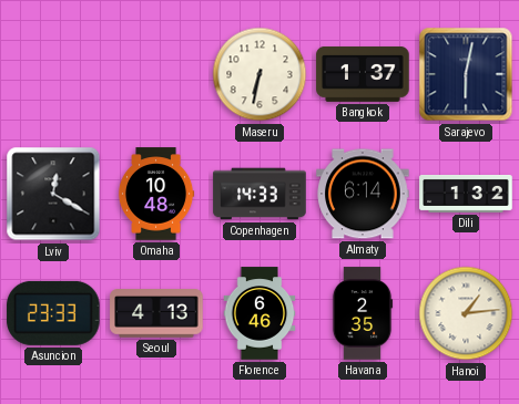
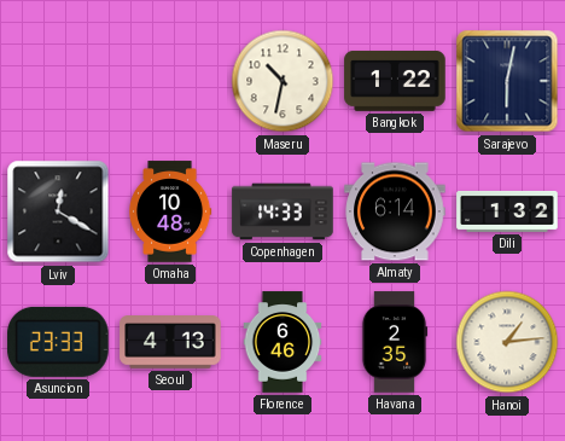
Maseru: 6:32 -> 10:32
Bangkok: 1:37 -> 1:22
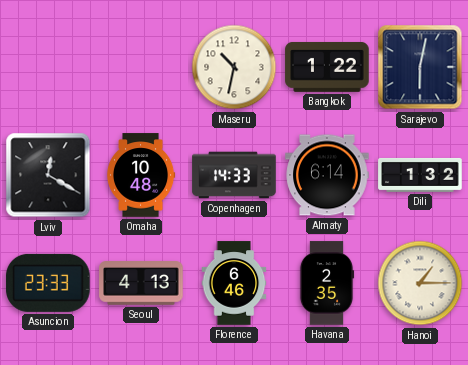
Hanoi: 1:14 -> 1:15
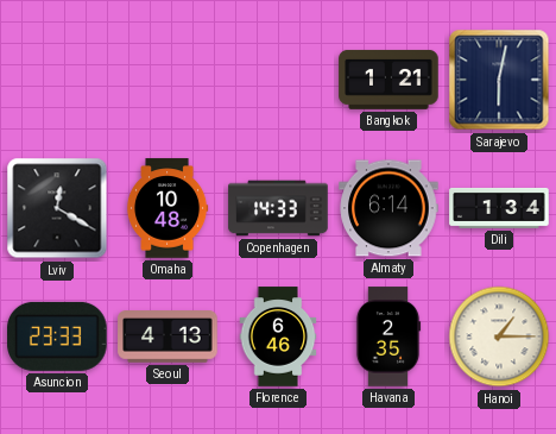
Maseru: 10:32 -> none
Bangkok: 1:22 -> 1:21
Dili: 1:32 -> 1:34
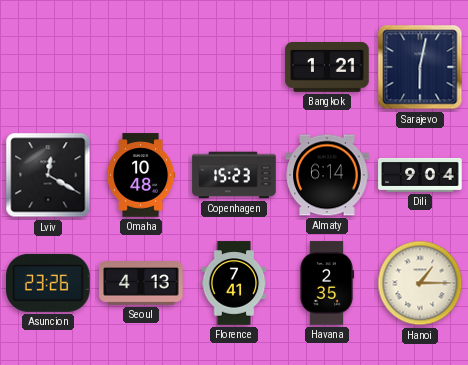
Copenhagen: 14:33 -> 15:23
Dili: 1:34 -> 9:04
Asuncion: 23:33 -> 23:26
Florence: 6:46 -> 7:41
